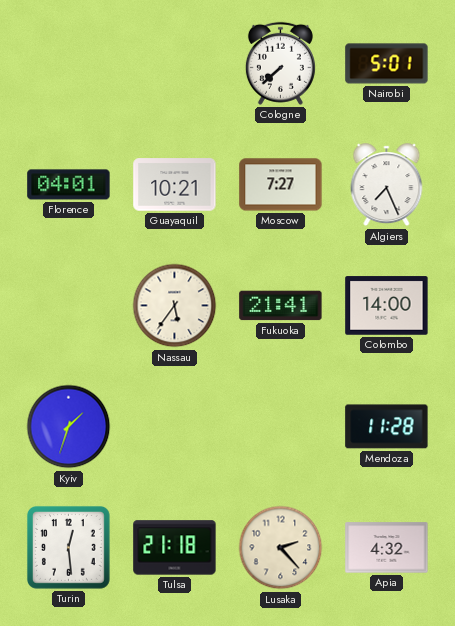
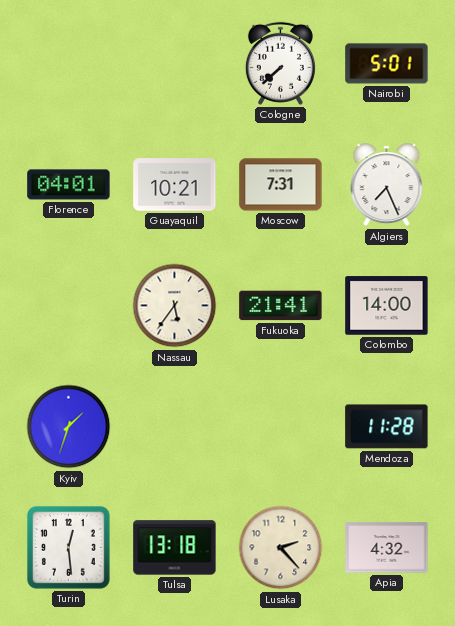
Moscow: 7:27 -> 7:31
Tulsa: 21:18 -> 13:18
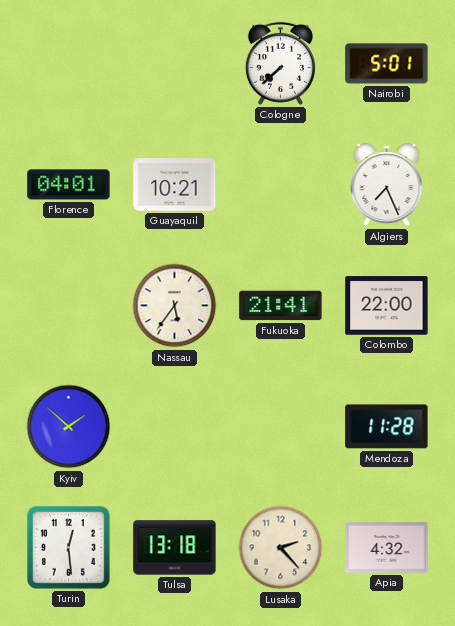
Moscow: 7:31 -> none
Colombo: 14:00 -> 22:00
Kyiv: 1:33 -> 1:52
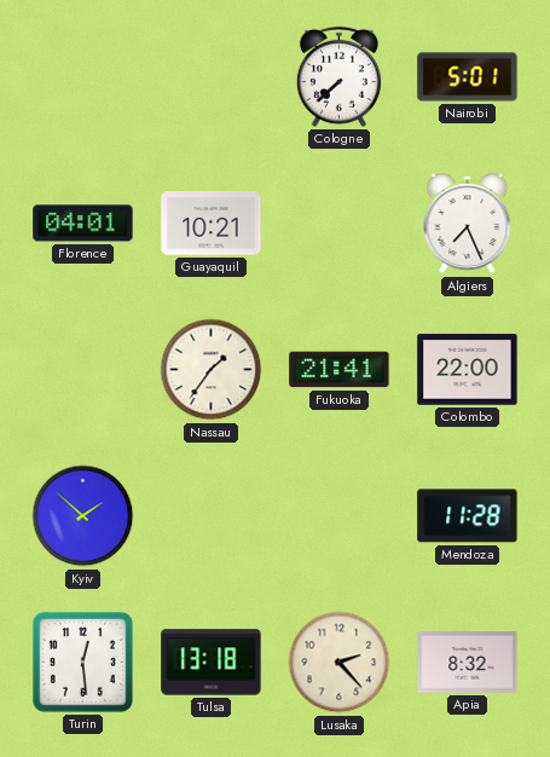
Nassau: 5:36 -> 1:36
Apia: 4:32 -> 8:32
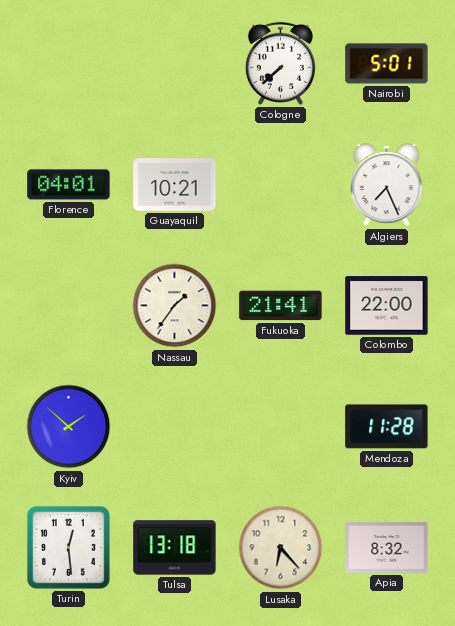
Lusaka: 2:23 -> 6:23
